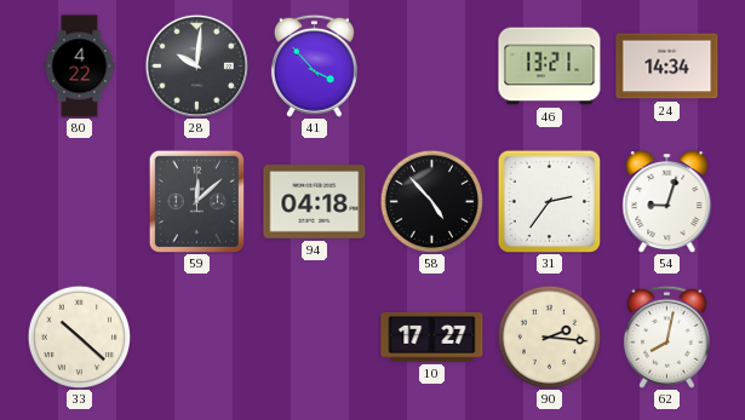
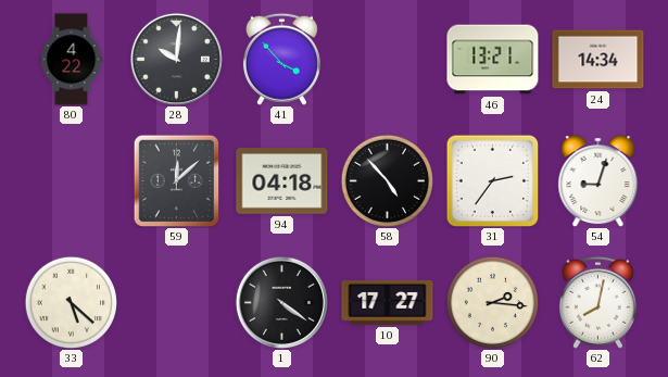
33: 10:22 -> 5:22
1: none -> 4:21
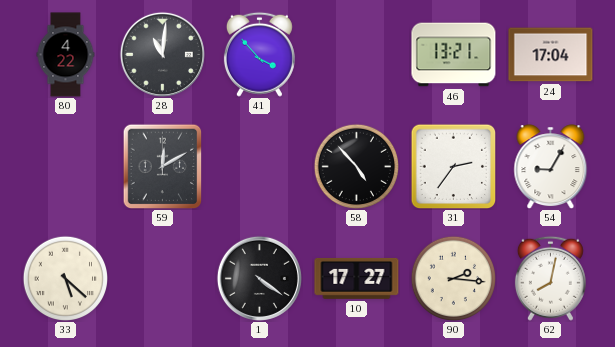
28: 10:01 -> 11:01
24: 14:34 -> 17:04
59: 12:08 -> 12:10
94: 04:18 -> none
54: 9:03 -> 9:05
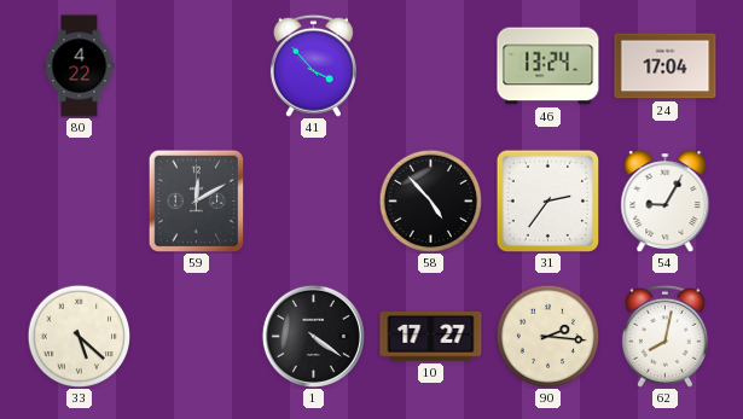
28: 11:01 -> none
46: 13:21 -> 13:24
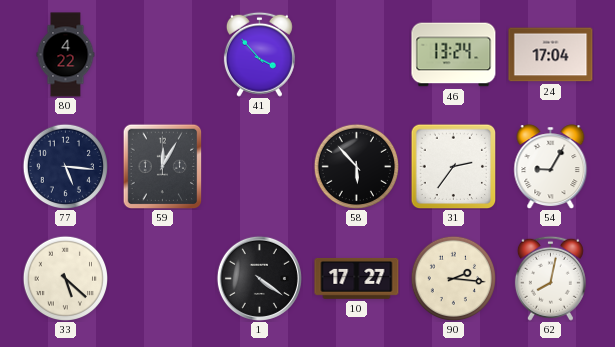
77: none -> 5:16
59: 12:10 -> 12:05
58: 4:53 -> 5:53
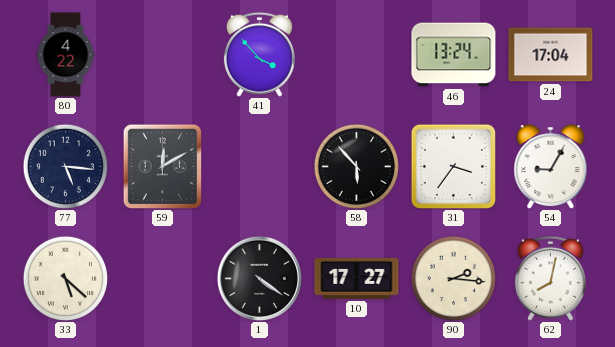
59: 12:05 -> 12:10
31: 2:36 -> 3:36
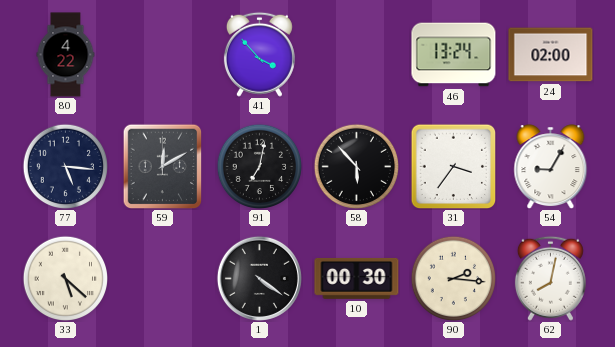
24: 17:04 -> 02:00
91: none -> 7:02
10: 17:27 -> 00:30
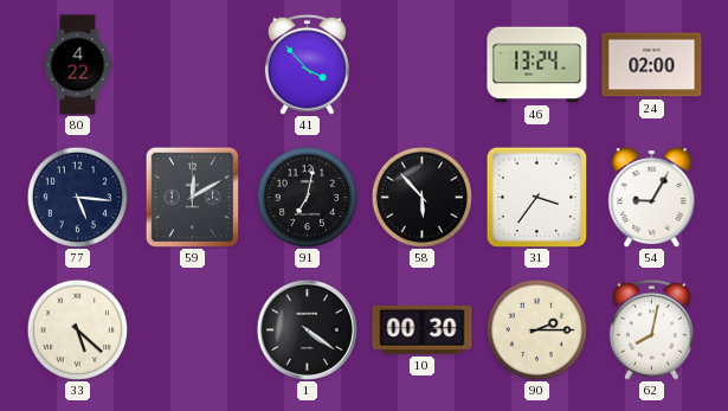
90: 2:16 -> 2:15
